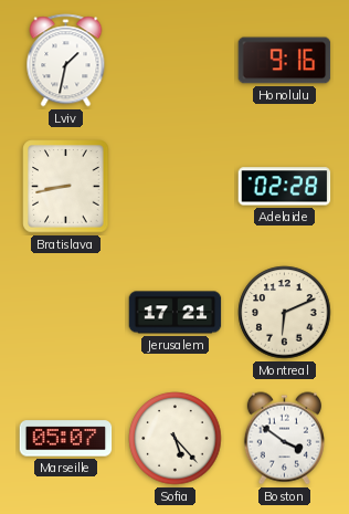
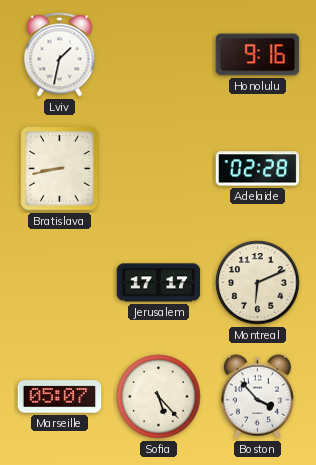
Jerusalem: 17:21 -> 17:17
Boston: 3:51 -> 3:53
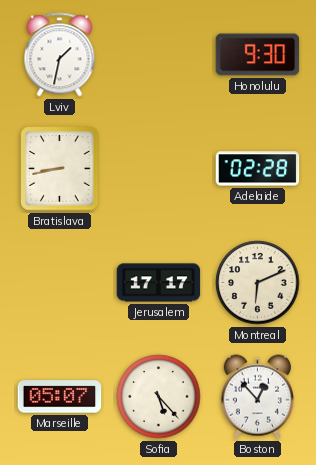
Honolulu: 9:16 -> 9:30
Boston: 3:53 -> 12:53
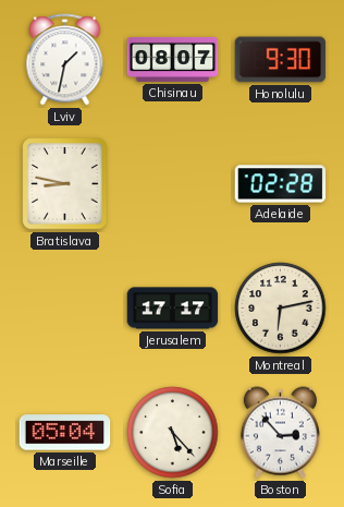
Chisinau: none -> 08:07
Bratislava: 8:43 -> 8:47
Montreal: 6:11 -> 6:13
Marseille: 05:07 -> 05:04
Boston: 12:53 -> 2:53
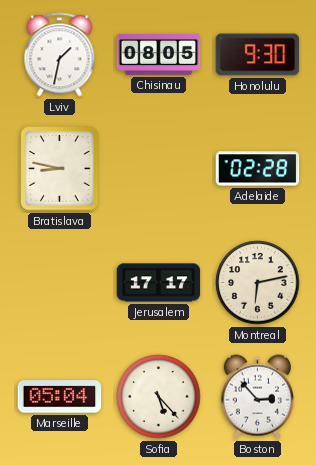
Chisinau: 08:07 -> 08:05
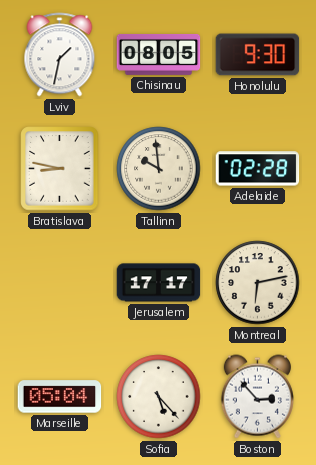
Tallinn: none -> 9:59
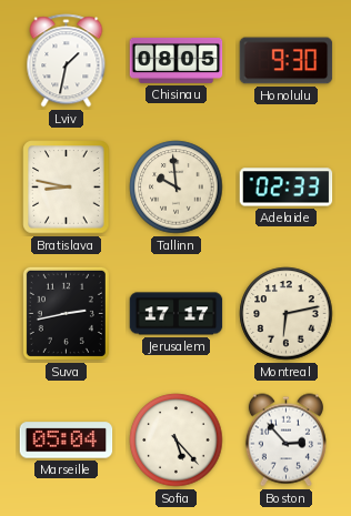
Adelaide: 02:28 -> 02:33
Suva: none -> 2:43
